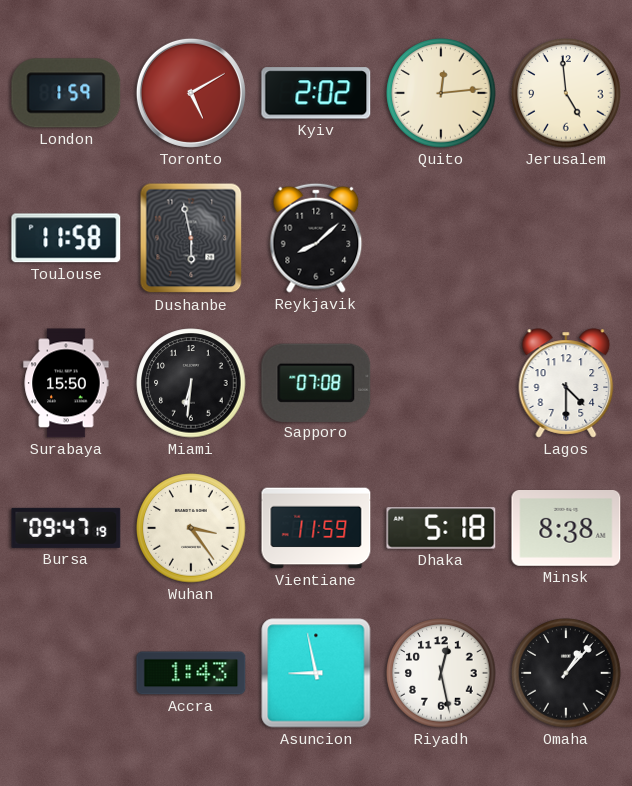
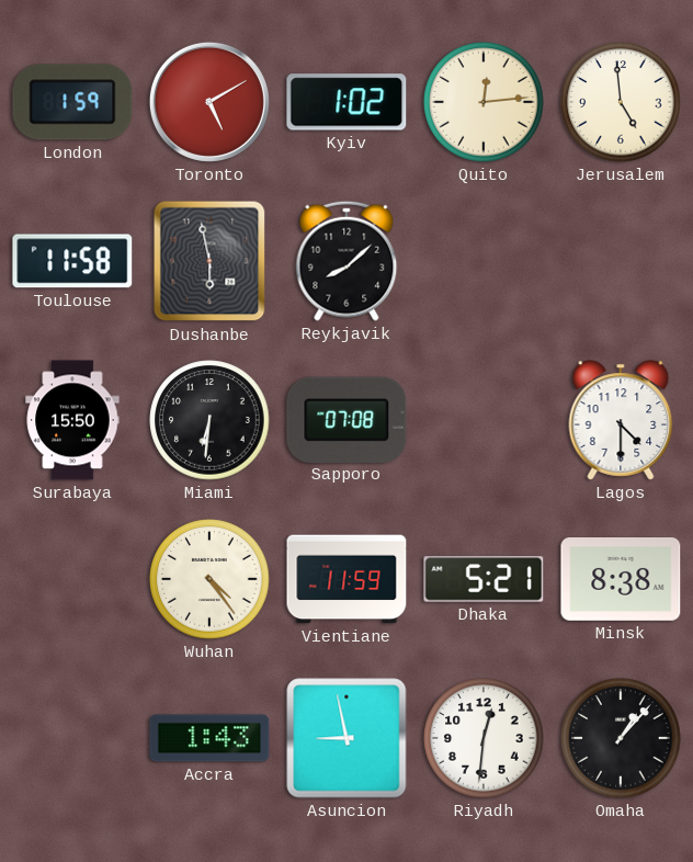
Kyiv: 2:02 -> 1:02
Bursa: 09:47 -> none
Wuhan: 3:24 -> 4:24
Dhaka: 5:18 -> 5:21
Riyadh: 12:28 -> 12:31
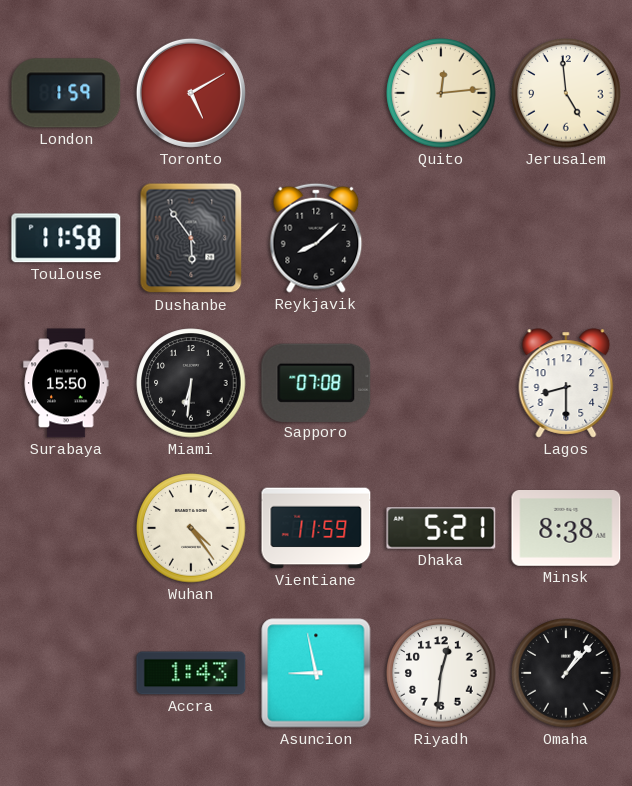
Kyiv: 1:02 -> none
Dushanbe: 5:58 -> 5:54
Lagos: 4:30 -> 8:30
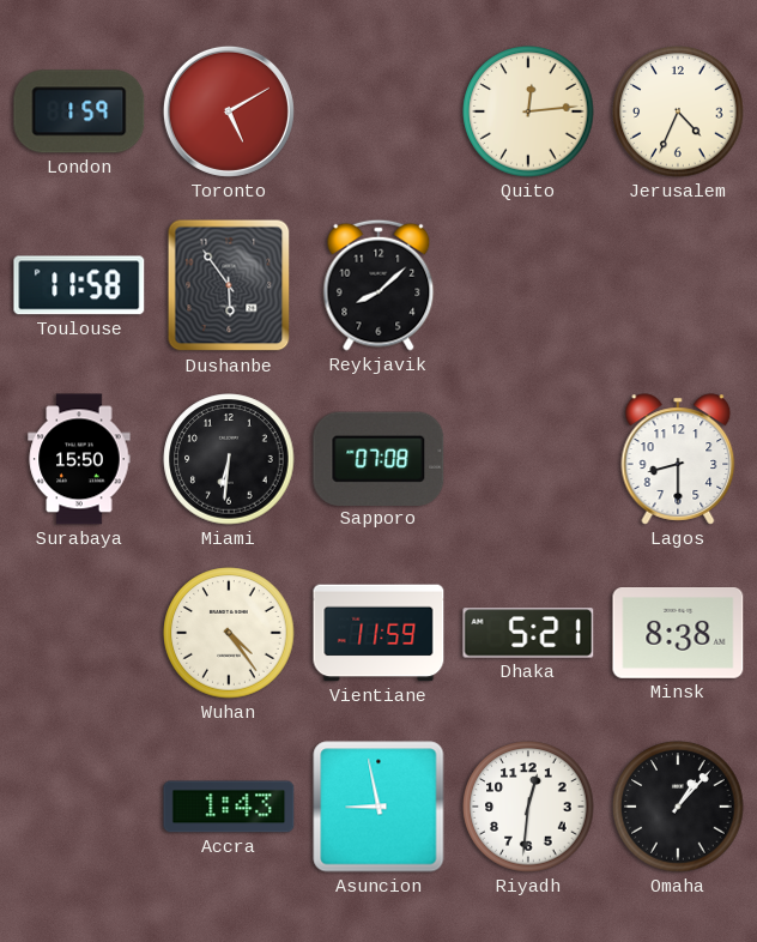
Jerusalem: 4:59 -> 4:34
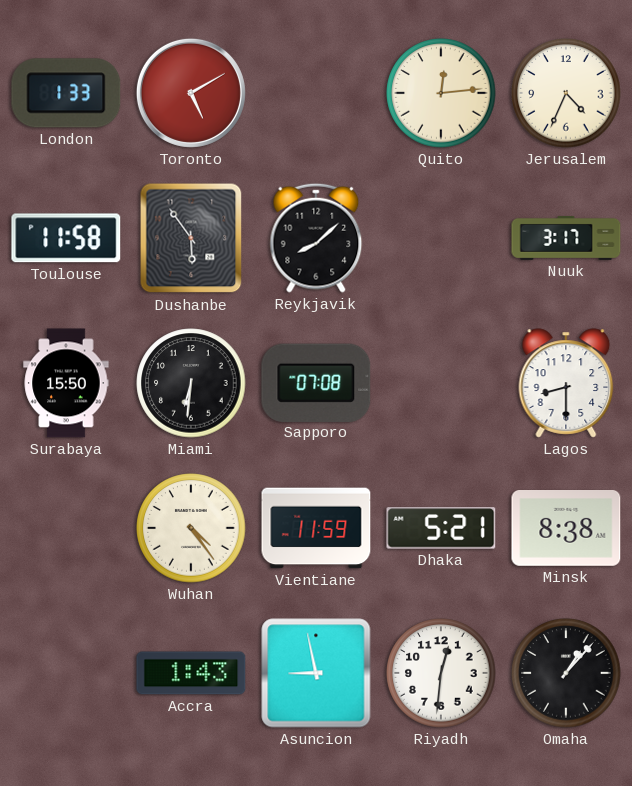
London: 1:59 -> 1:33
Nuuk: none -> 3:17
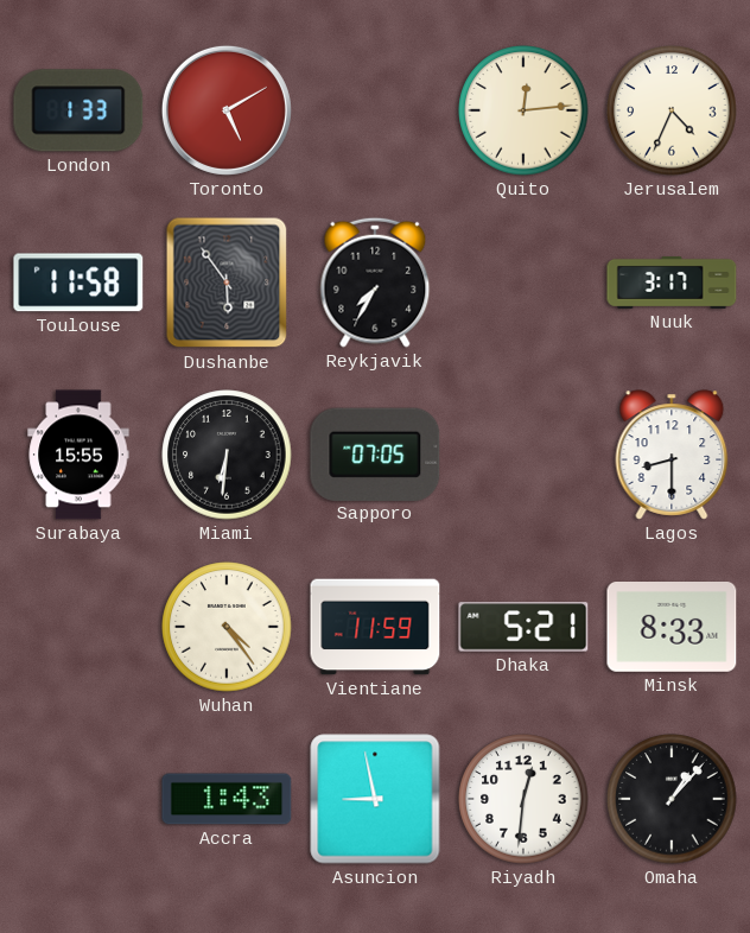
Reykjavik: 8:08 -> 7:35
Surabaya: 15:50 -> 15:55
Sapporo: 07:08 -> 07:05
Minsk: 8:38 -> 8:33
